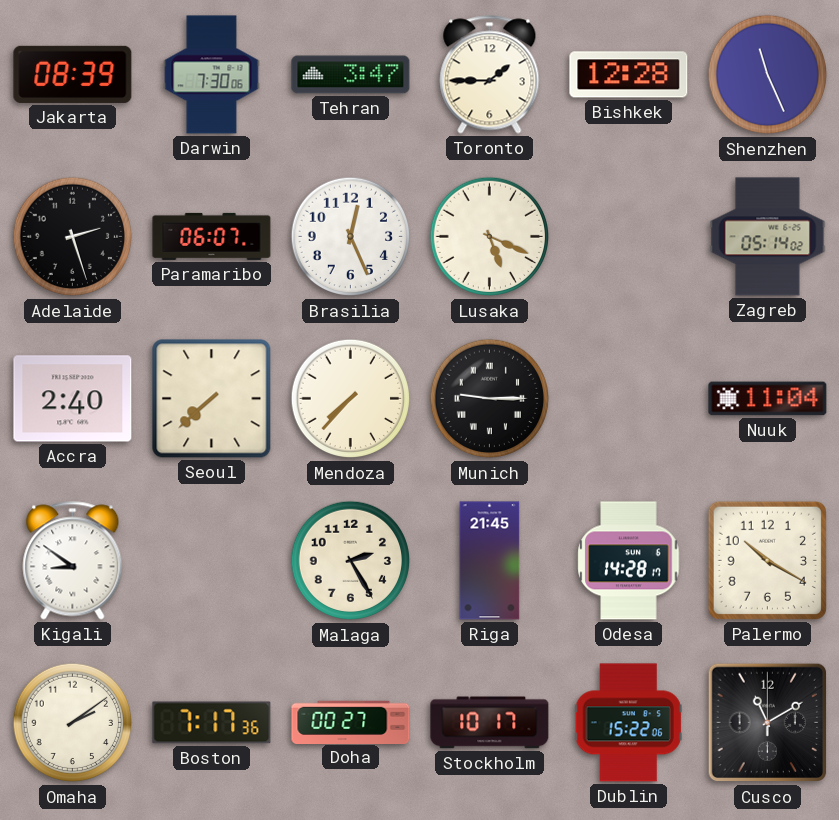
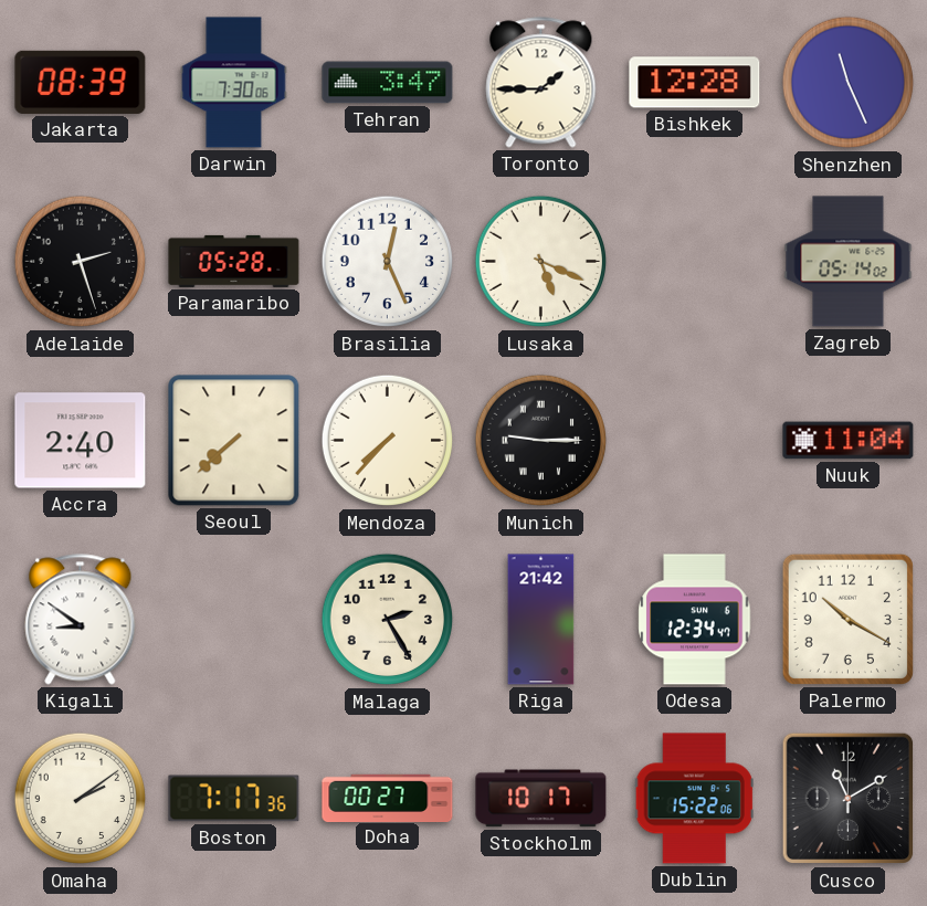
Paramaribo: 06:07 -> 05:28
Riga: 21:45 -> 21:42
Odesa: 14:28 -> 12:34
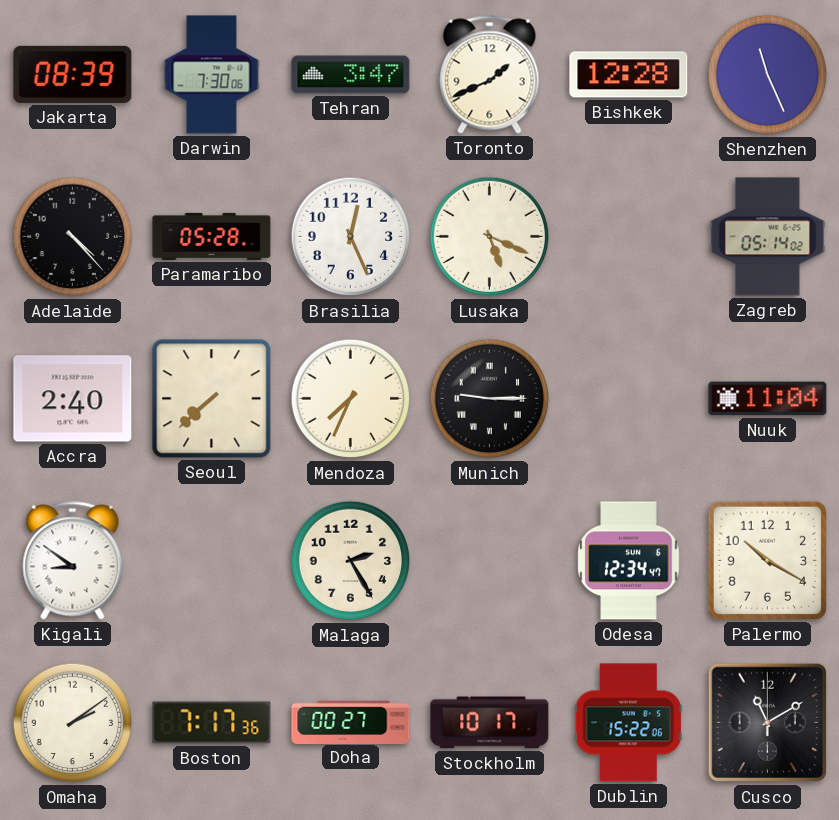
Toronto: 1:45 -> 1:41
Adelaide: 2:27 -> 4:23
Mendoza: 7:37 -> 7:34
Riga: 21:42 -> none
